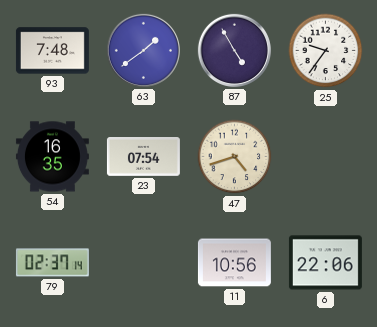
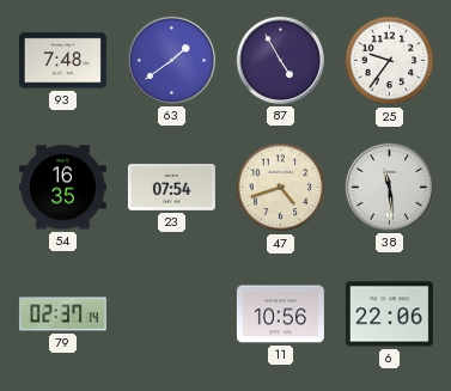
38: none -> 11:29
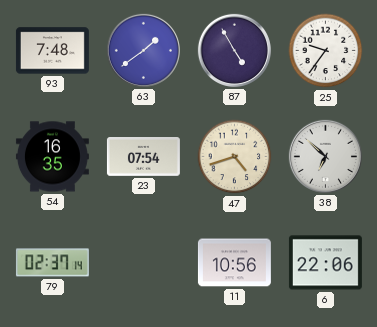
38: 11:29 -> 6:52
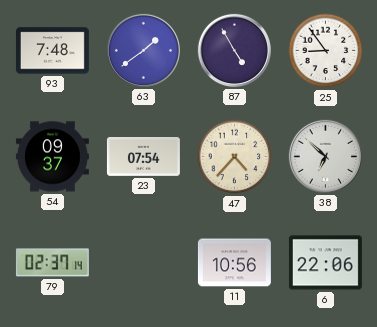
25: 9:36 -> 8:54
54: 16:35 -> 09:37
47: 4:42 -> 4:37
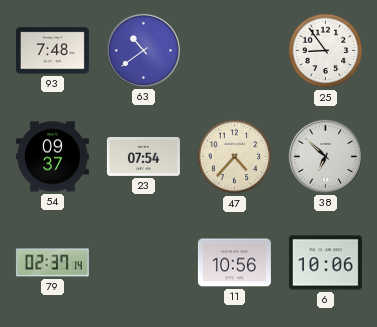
63: 1:39 -> 10:39
87: 4:55 -> none
6: 22:06 -> 10:06
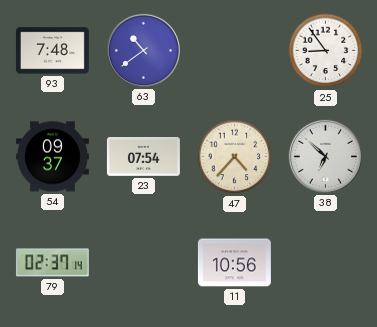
6: 10:06 -> none
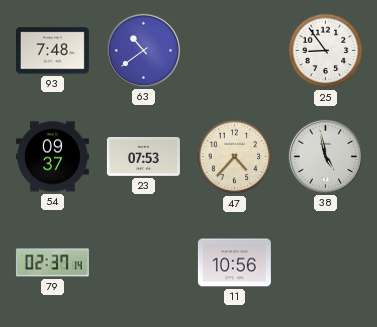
23: 07:54 -> 07:53
38: 6:52 -> 4:58
